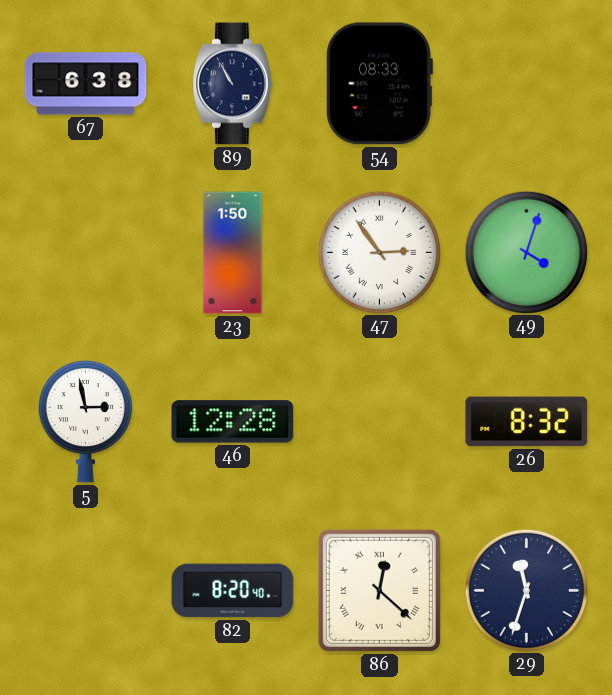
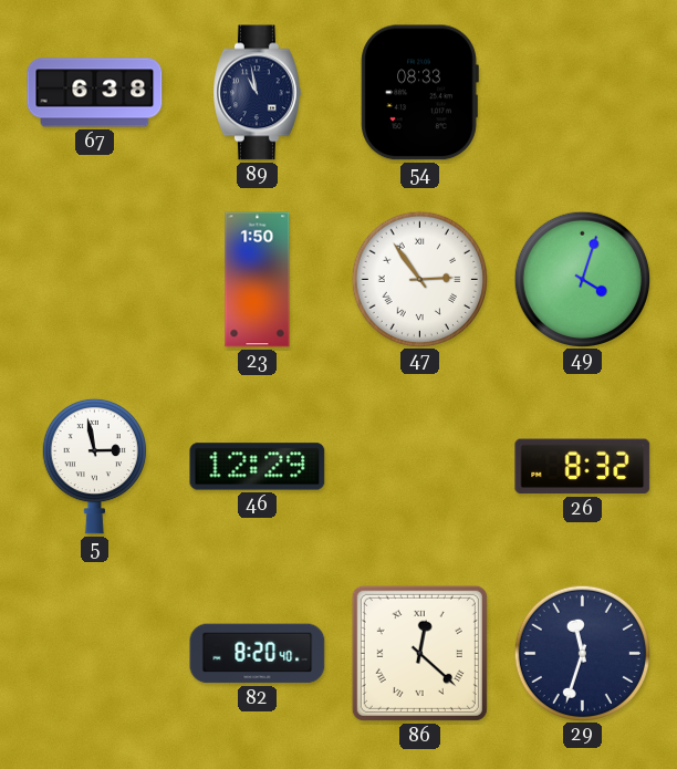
89: 10:55 -> 10:58
46: 12:28 -> 12:29
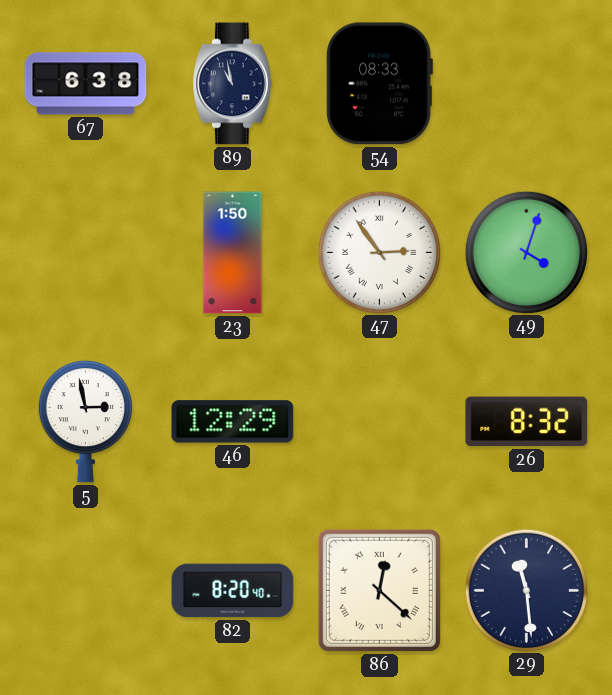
29: 11:33 -> 11:29
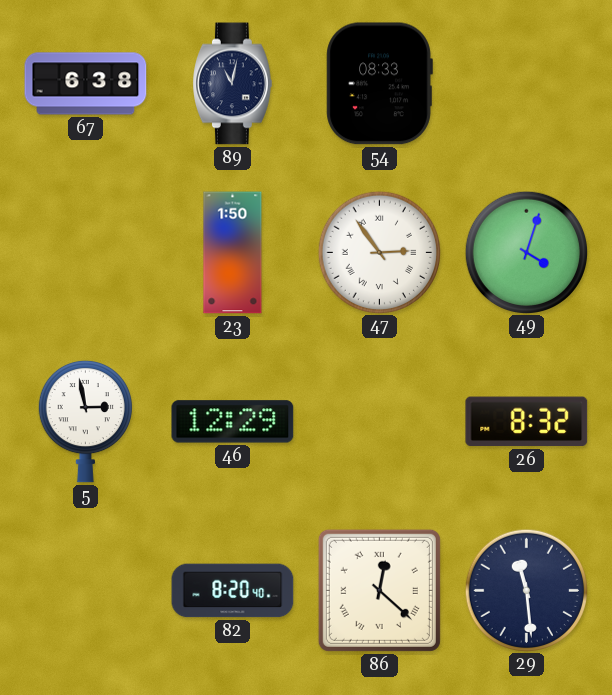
89: 10:58 -> 11:02
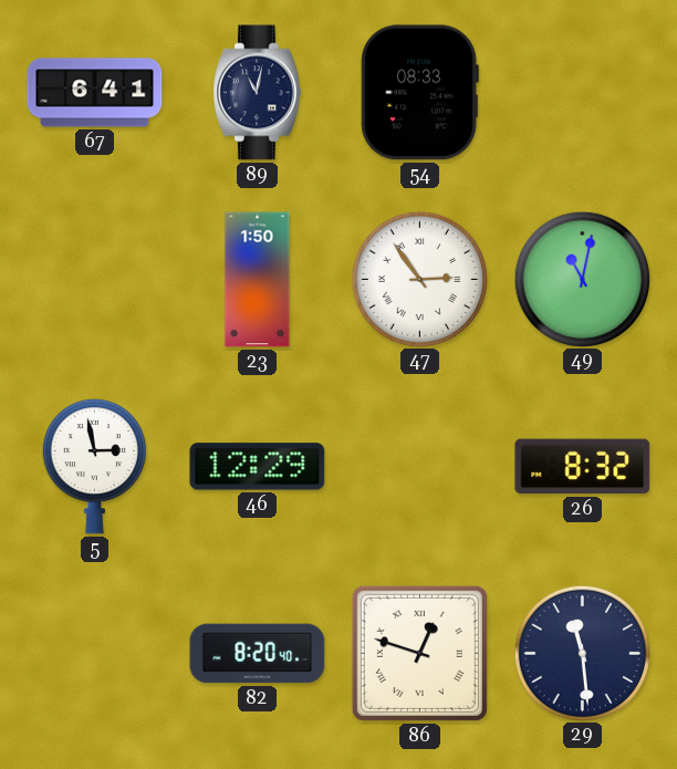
67: 6:38 -> 6:41
49: 4:03 -> 11:02
86: 12:22 -> 12:48
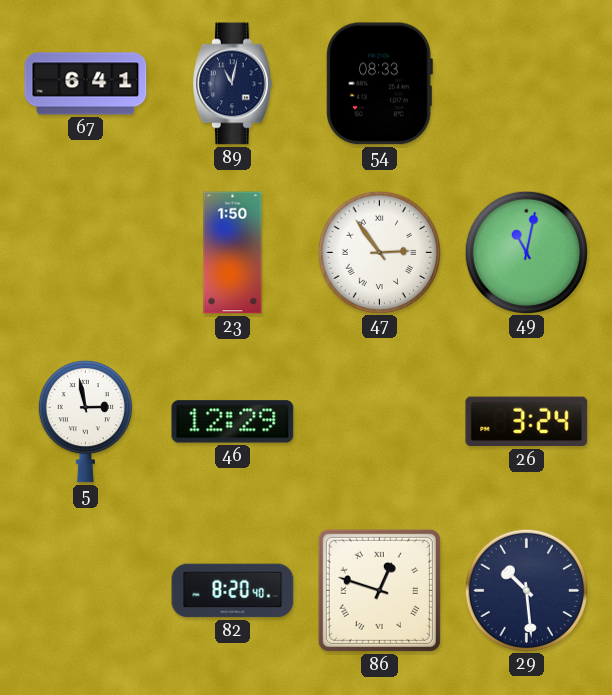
26: 8:32 -> 3:24
29: 11:29 -> 10:29
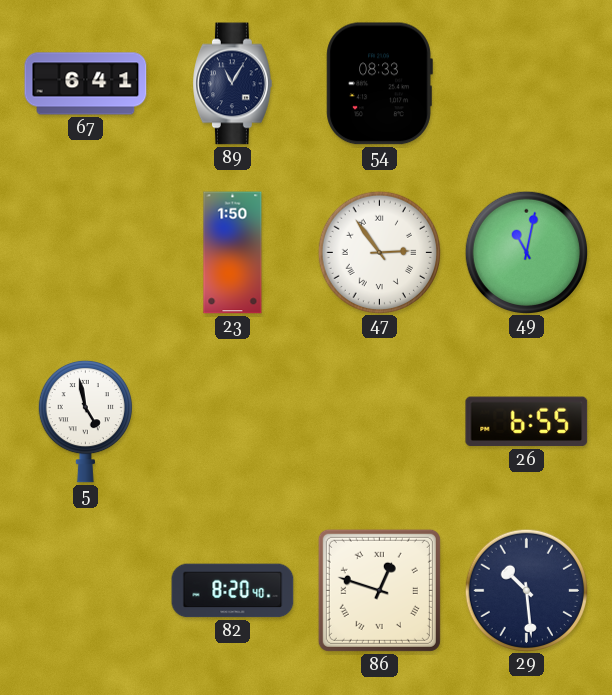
89: 11:02 -> 11:05
5: 2:58 -> 4:58
46: 12:29 -> none
26: 3:24 -> 6:55
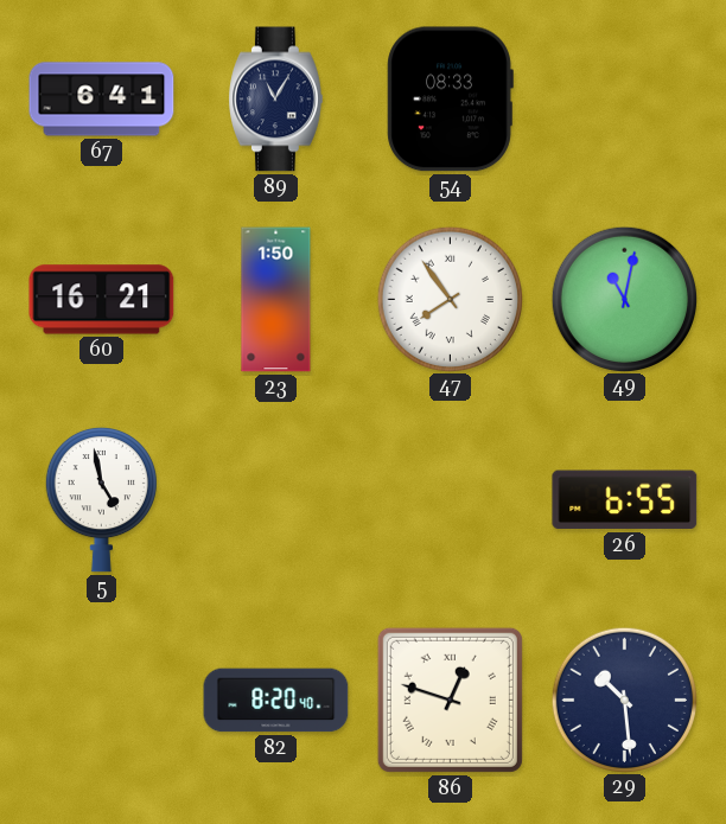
60: none -> 16:21
47: 2:54 -> 7:54
